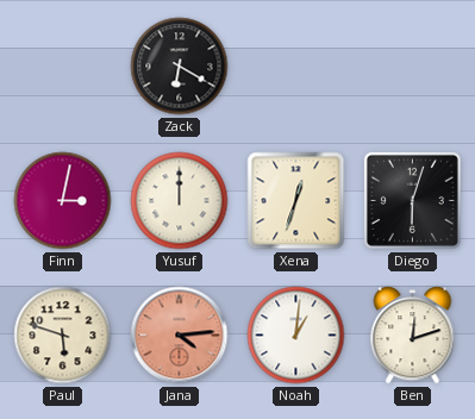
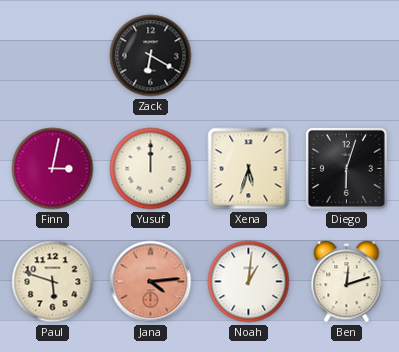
Xena: 12:33 -> 5:33
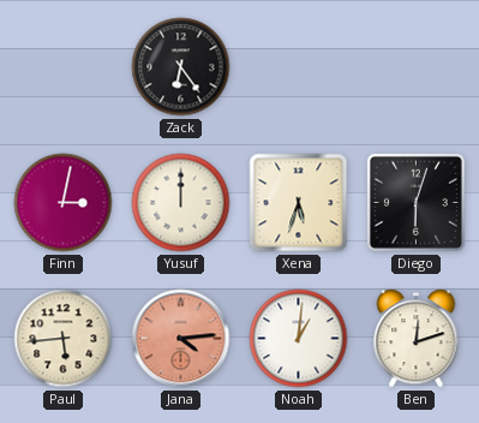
Zack: 6:20 -> 6:24
Paul: 5:48 -> 5:44
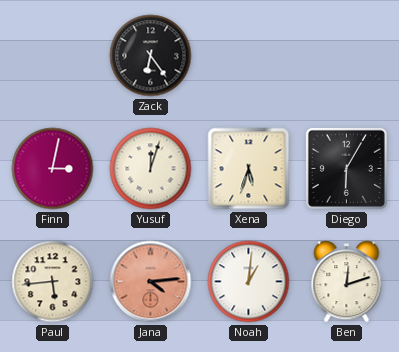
Yusuf: 12:00 -> 12:03
Diego: 6:03 -> 6:05
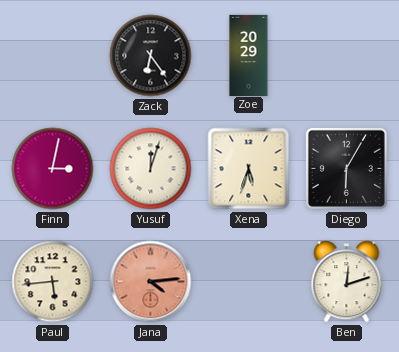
Zoe: none -> 20:29
Noah: 1:01 -> none
